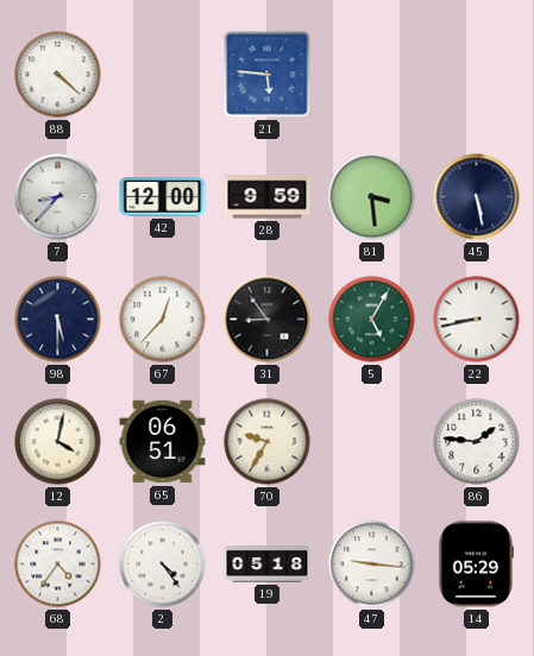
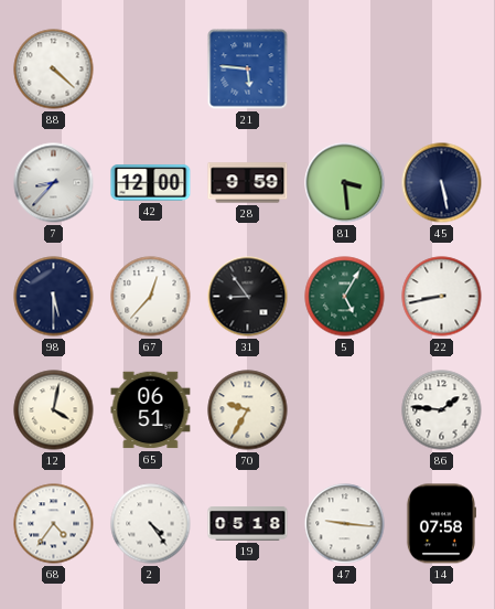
14: 05:29 -> 07:58
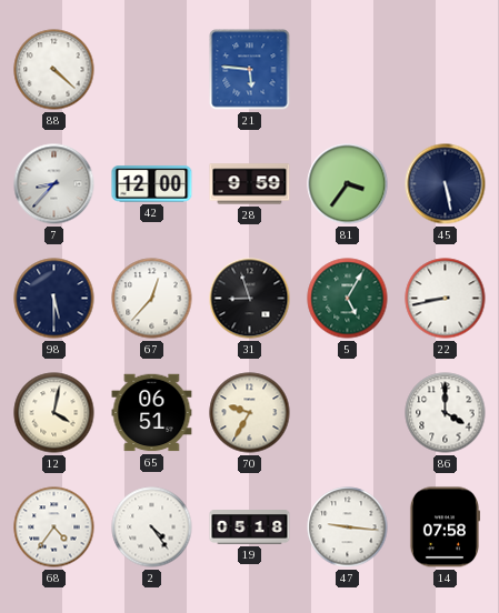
81: 3:29 -> 3:36
31: 8:54 -> 8:57
86: 1:46 -> 4:00
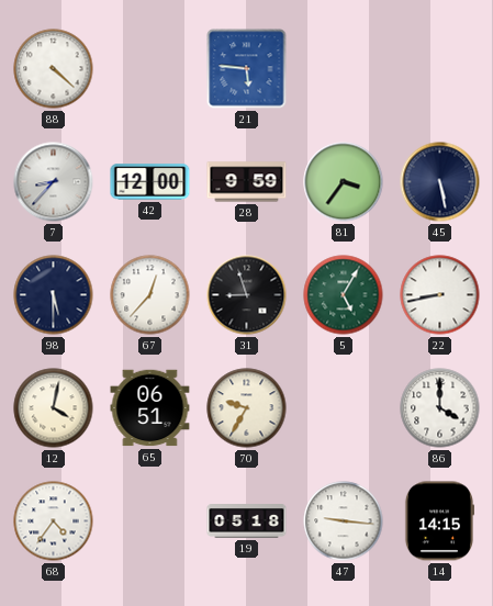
2: 4:24 -> none
14: 07:58 -> 14:15
